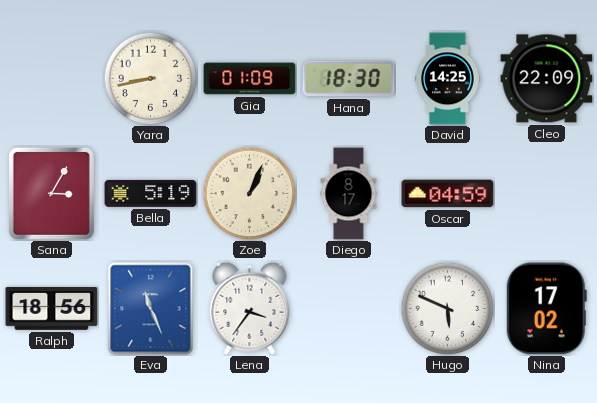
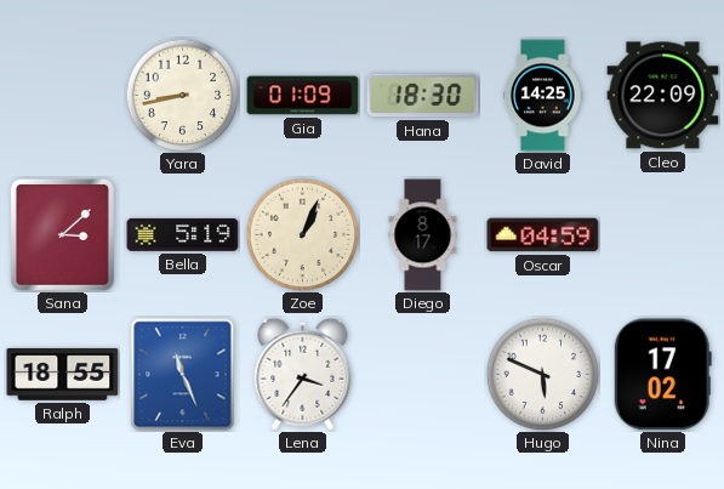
Sana: 3:05 -> 3:08
Ralph: 18:56 -> 18:55
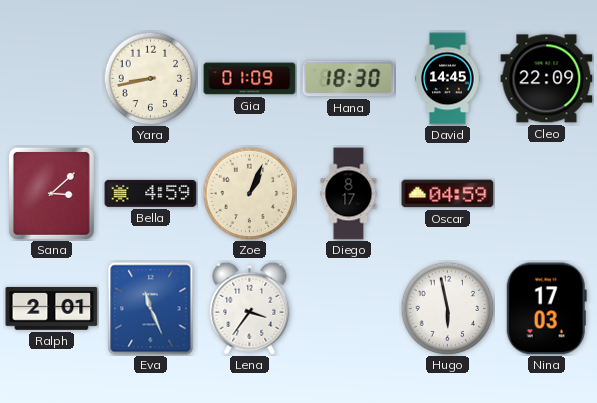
David: 14:25 -> 14:45
Bella: 5:19 -> 4:59
Ralph: 18:55 -> 2:01
Hugo: 5:49 -> 5:58
Nina: 17:02 -> 17:03
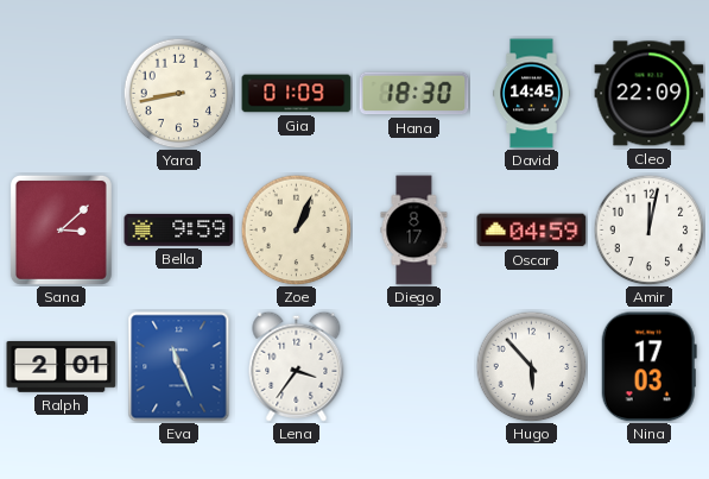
Bella: 4:59 -> 9:59
Amir: none -> 12:02
Hugo: 5:58 -> 5:53
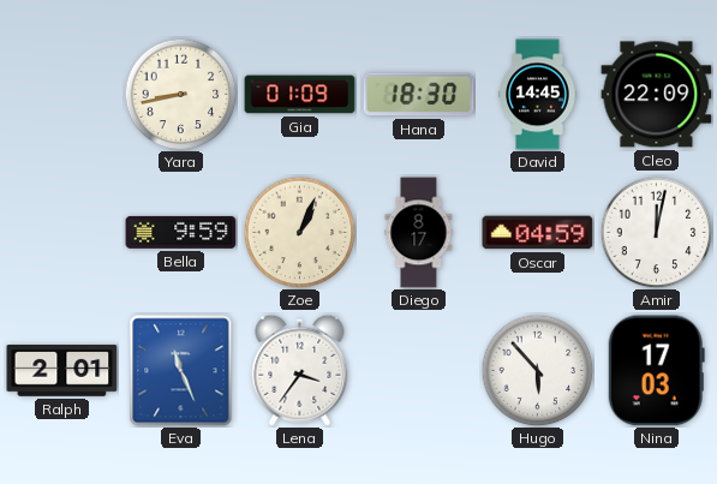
Sana: 3:08 -> none
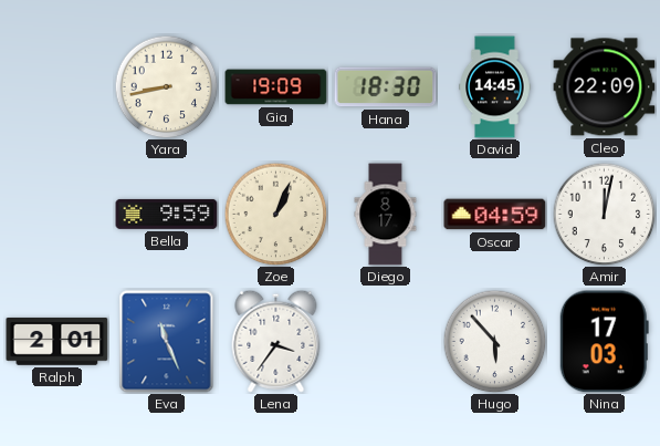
Gia: 01:09 -> 19:09
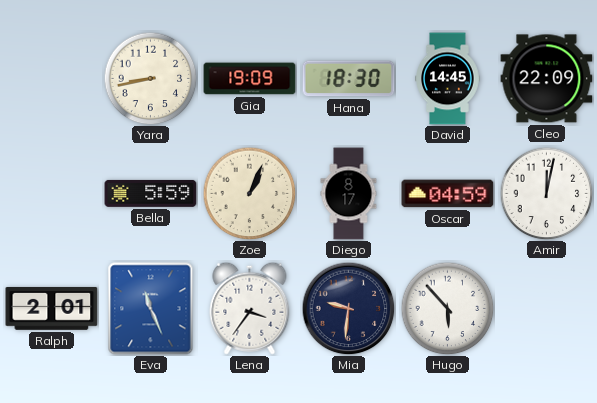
Bella: 9:59 -> 5:59
Mia: none -> 9:31
Nina: 17:03 -> none
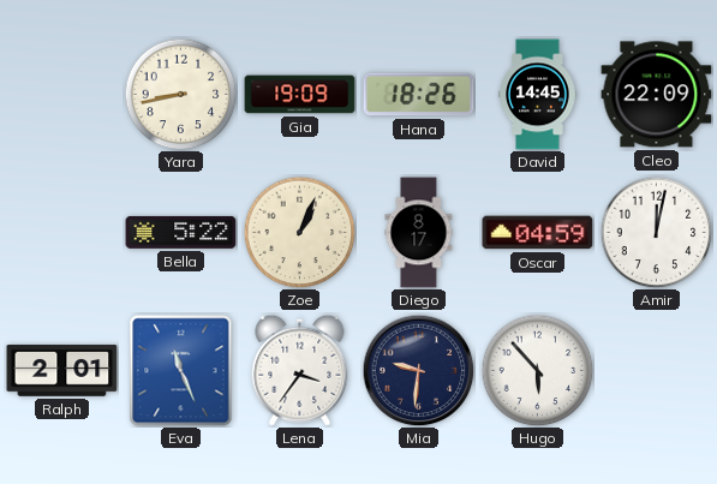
Hana: 18:30 -> 18:26
Bella: 5:59 -> 5:22
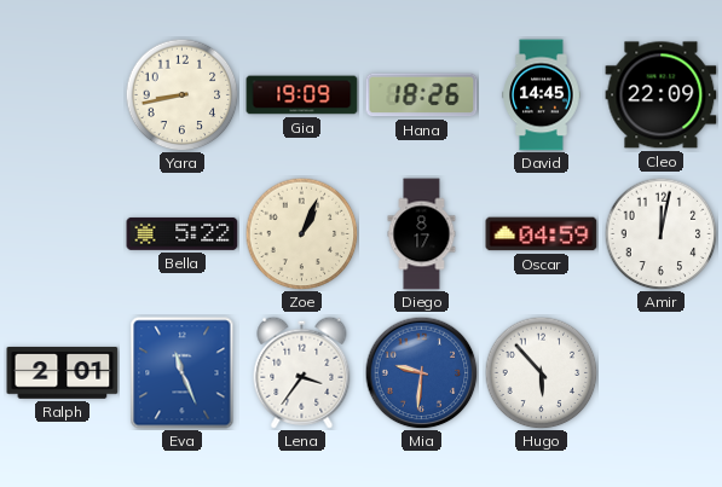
Mia dial: navy -> blue
